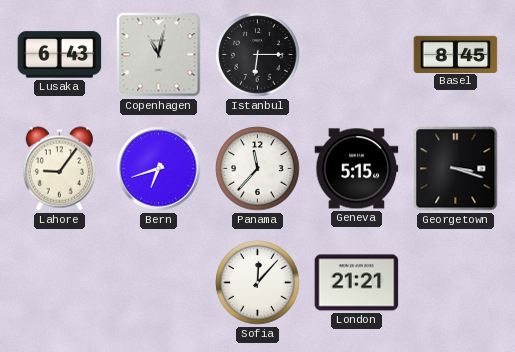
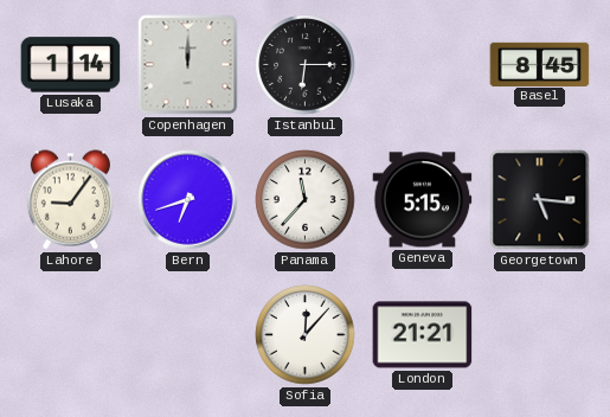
Lusaka: 6:43 -> 1:14
Copenhagen: 11:02 -> 12:00
Georgetown: 3:18 -> 5:16
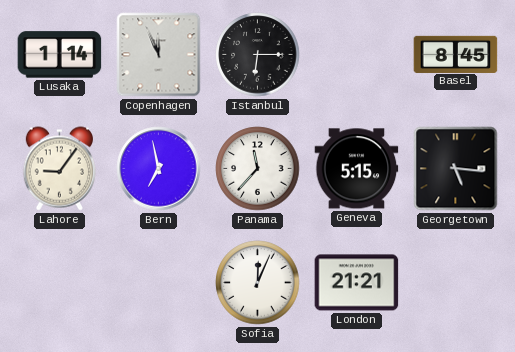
Copenhagen: 12:00 -> 11:56
Bern: 6:42 -> 6:58
Sofia: 12:07 -> 12:04
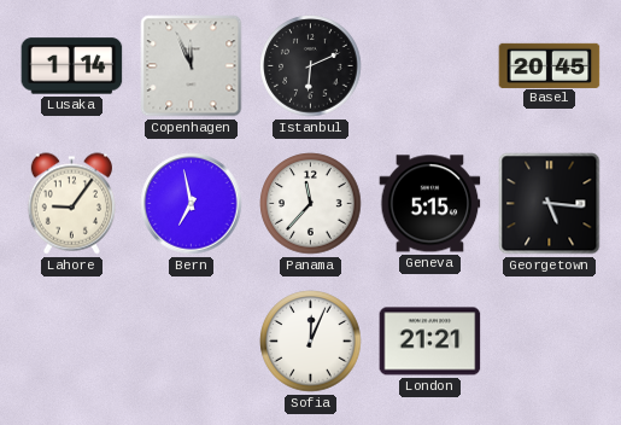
Istanbul: 6:15 -> 6:11
Basel: 8:45 -> 20:45
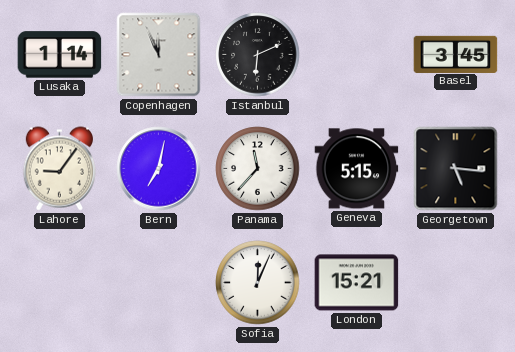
Basel: 20:45 -> 3:45
Bern: 6:58 -> 7:02
London: 21:21 -> 15:21
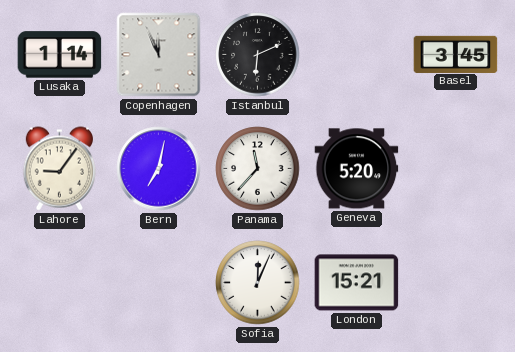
Geneva: 5:15 -> 5:20
Georgetown: 5:16 -> none
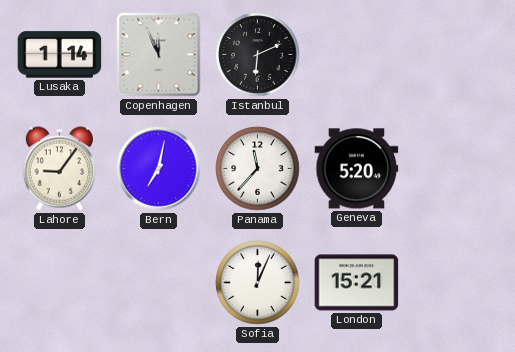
Basel: 3:45 -> none
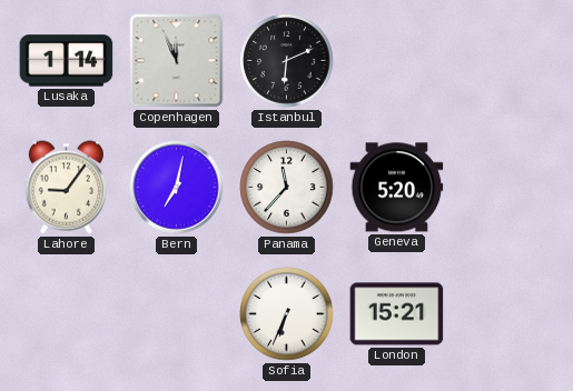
Sofia: 12:04 -> 6:34
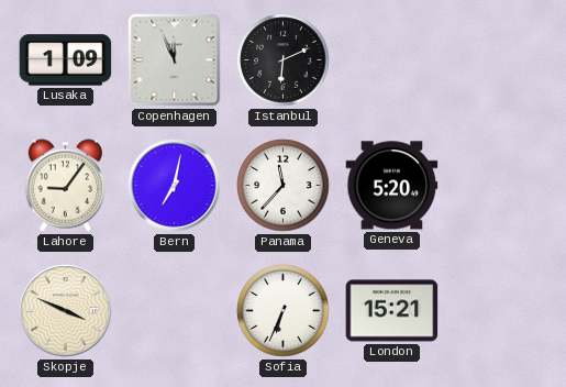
Lusaka: 1:14 -> 1:09
Skopje: none -> 3:49
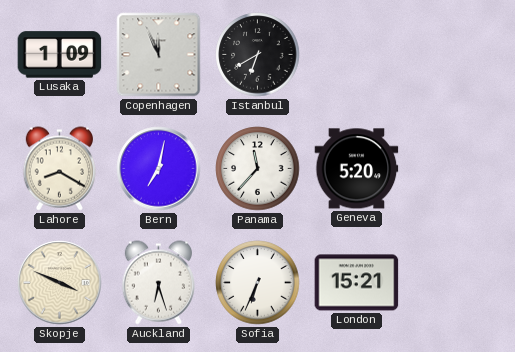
Istanbul: 6:11 -> 6:40
Lahore: 9:06 -> 8:20
Auckland: none -> 6:27
